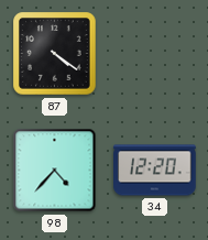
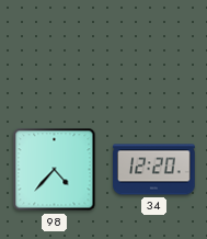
87: 4:21 -> none
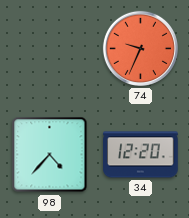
74: none -> 9:34
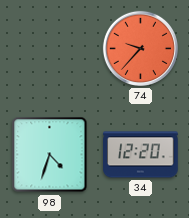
74: 9:34 -> 9:37
98: 4:37 -> 4:33
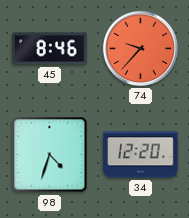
45: none -> 8:46
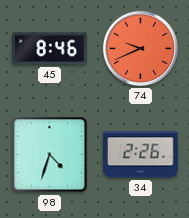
74: 9:37 -> 9:41
34: 12:20 -> 2:26
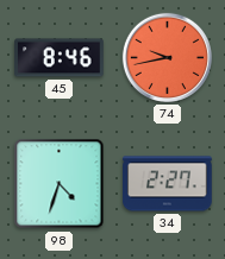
74: 9:41 -> 9:43
34: 2:26 -> 2:27
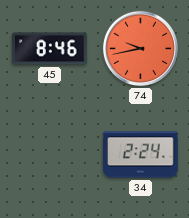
98: 4:33 -> none
34: 2:27 -> 2:24
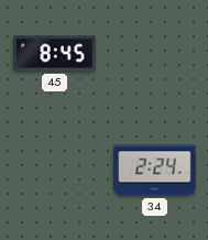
45: 8:46 -> 8:45
74: 9:43 -> none
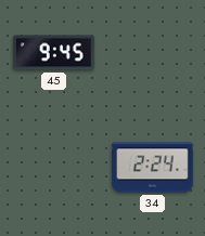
45: 8:45 -> 9:45
